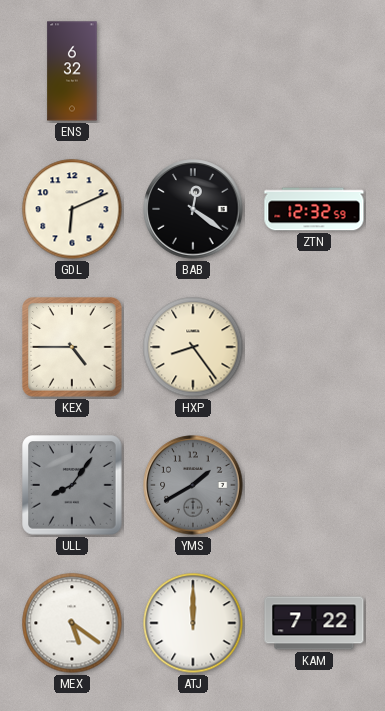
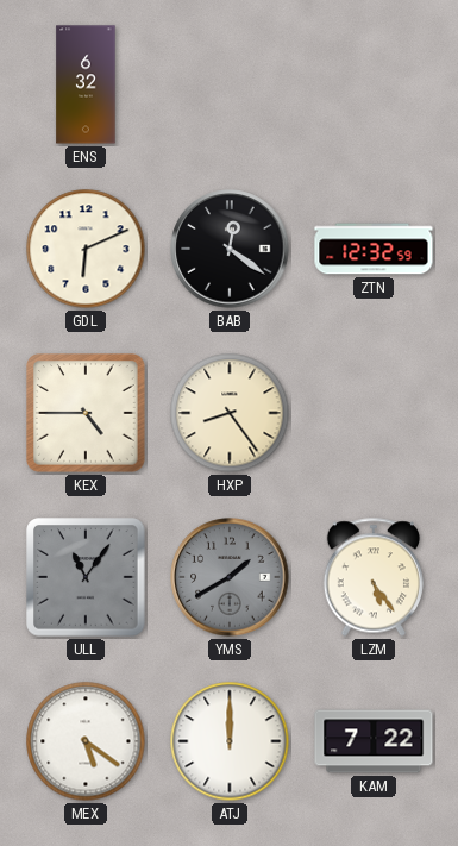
ULL: 8:06 -> 11:06
LZM: none -> 5:24
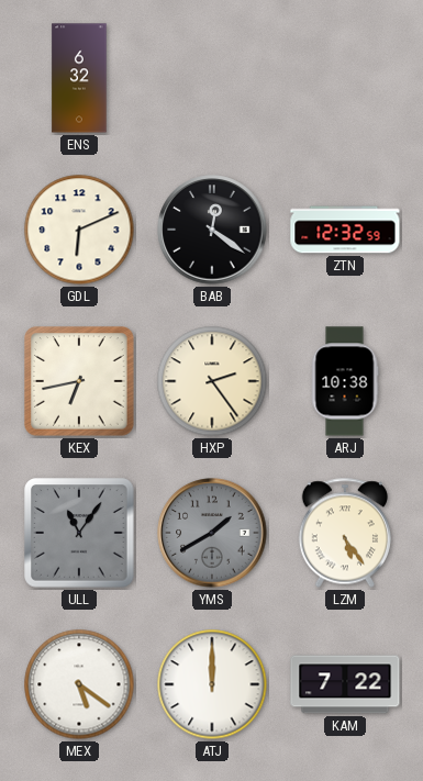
KEX: 4:45 -> 6:43
HXP: 8:24 -> 2:24
ARJ: none -> 10:38
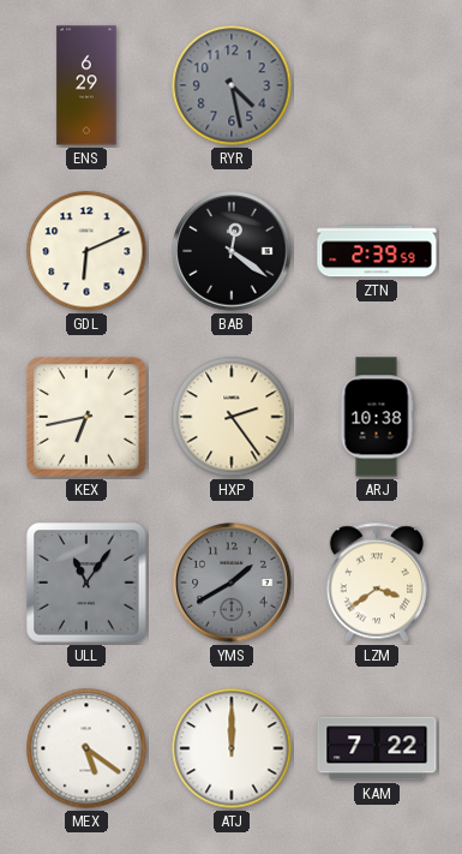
ENS: 6:32 -> 6:29
RYR: none -> 4:28
ZTN: 12:32 -> 2:39
LZM: 5:24 -> 3:39
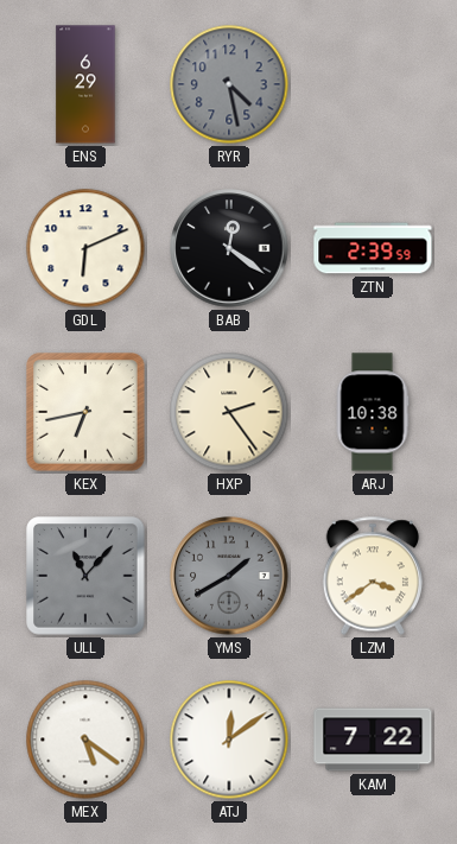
ULL: 11:06 -> 11:07
ATJ: 12:00 -> 12:09
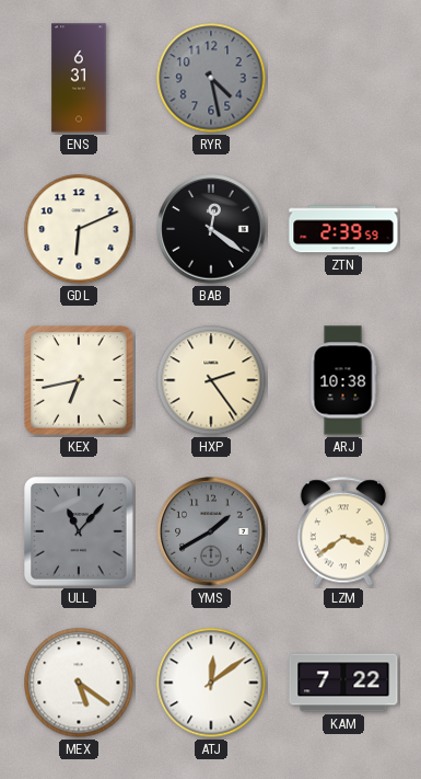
ENS: 6:29 -> 6:31
